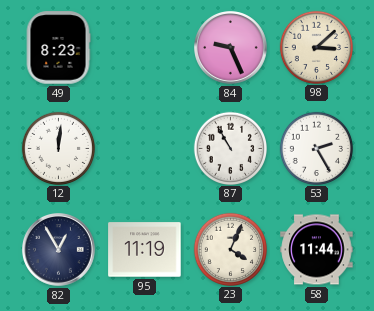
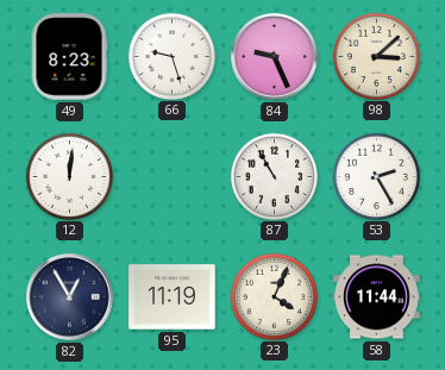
66: none -> 9:27
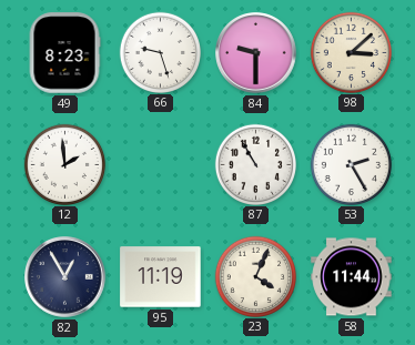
84: 9:26 -> 9:30
12: 12:01 -> 1:59
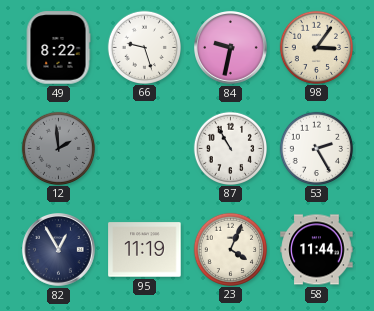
49: 8:23 -> 8:22
84: 9:30 -> 9:32
98: 3:08 -> 3:06
12 dial: white -> grey
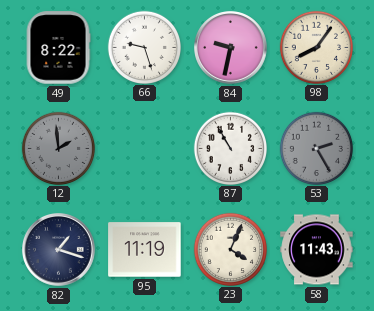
98: 3:06 -> 8:06
53 dial: white -> grey
82: 12:55 -> 1:18
58: 11:44 -> 11:43
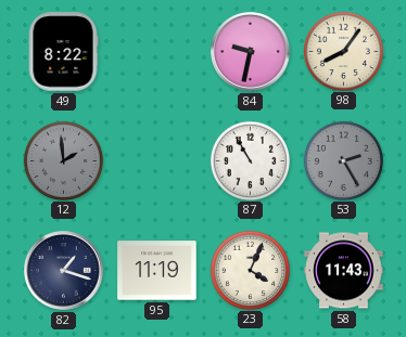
66: 9:27 -> none
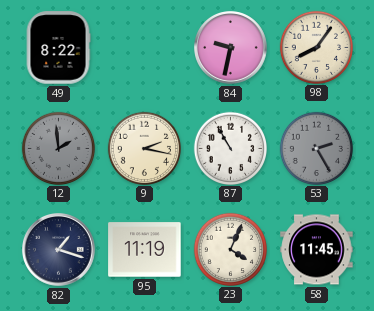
9: none -> 2:17
58: 11:43 -> 11:45
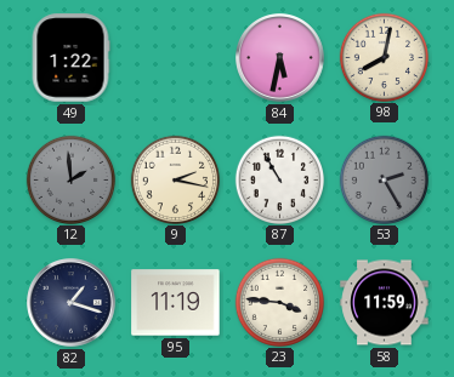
49: 8:22 -> 1:22
84: 9:32 -> 5:32
98: 8:06 -> 8:02
23: 4:04 -> 3:46
58: 11:45 -> 11:59
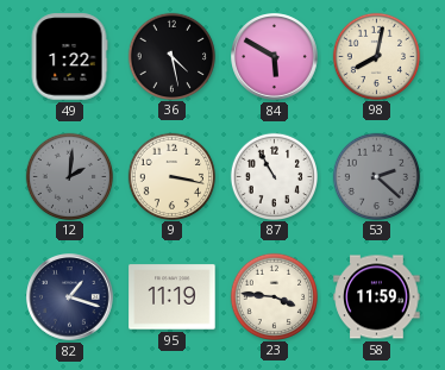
36: none -> 4:28
84: 5:32 -> 5:50
12: 1:59 -> 2:01
9: 2:17 -> 3:17
53: 2:25 -> 2:22
